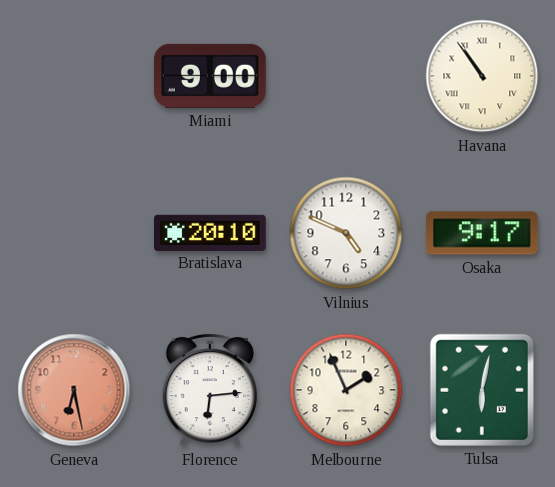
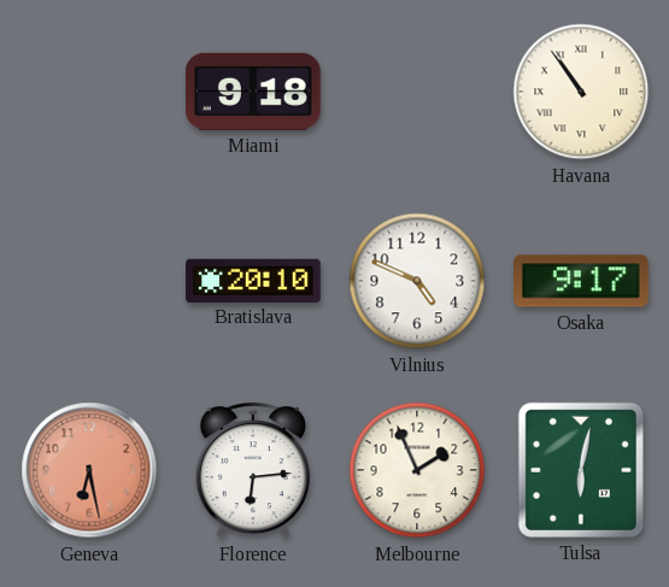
Miami: 9:00 -> 9:18
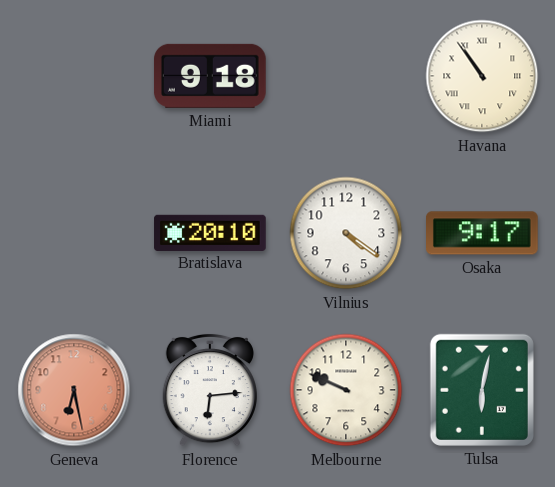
Vilnius: 4:49 -> 4:21
Melbourne: 1:56 -> 9:49
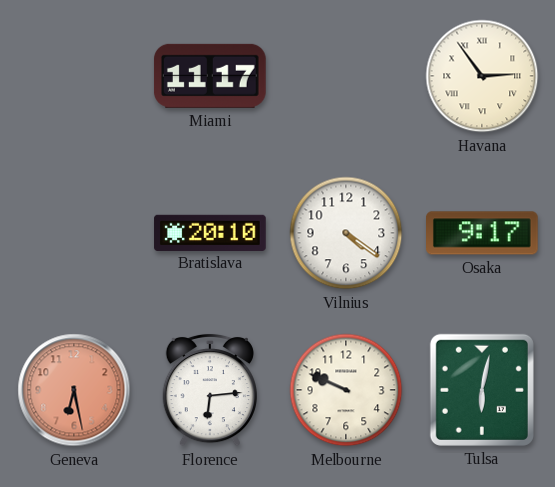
Miami: 9:18 -> 11:17
Havana: 10:54 -> 2:54
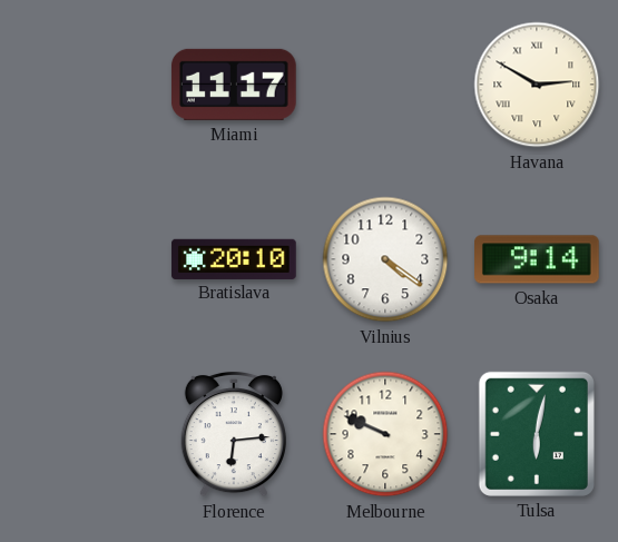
Havana: 2:54 -> 2:50
Osaka: 9:17 -> 9:14
Geneva: 6:28 -> none
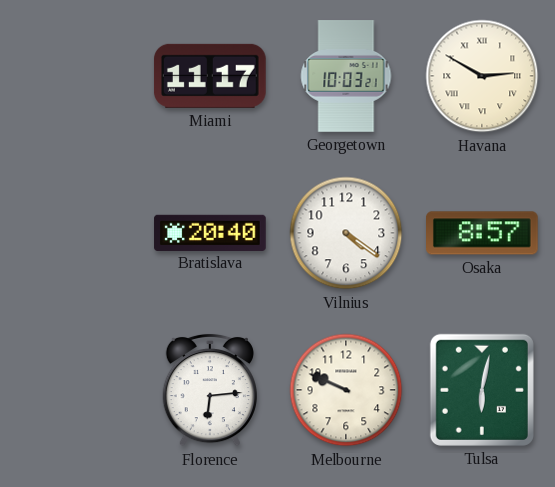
Georgetown: none -> 10:03
Bratislava: 20:10 -> 20:40
Osaka: 9:14 -> 8:57
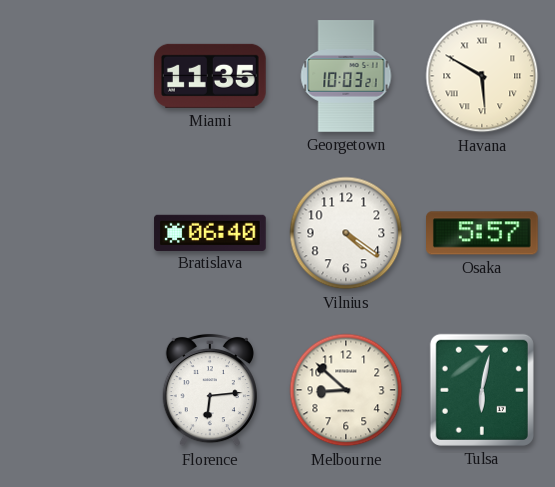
Miami: 11:17 -> 11:35
Havana: 2:50 -> 5:50
Bratislava: 20:40 -> 06:40
Osaka: 8:57 -> 5:57
Melbourne: 9:49 -> 8:52
